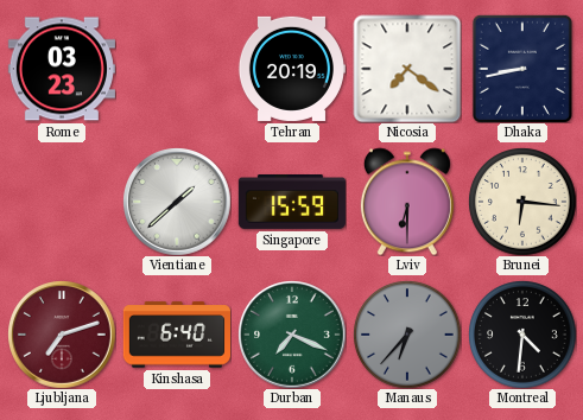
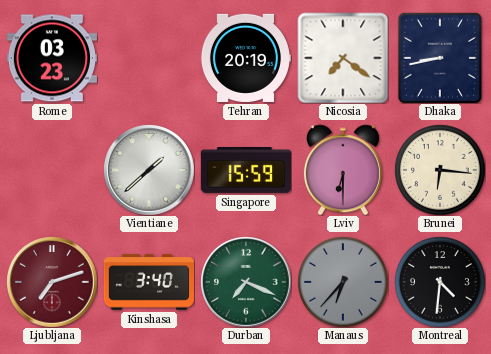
Kinshasa: 6:40 -> 3:40
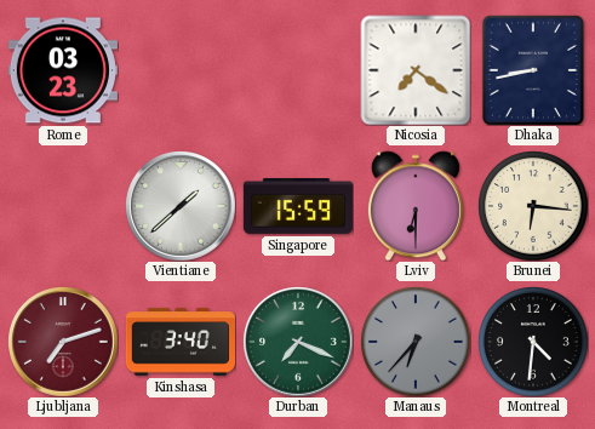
Tehran: 20:19 -> none
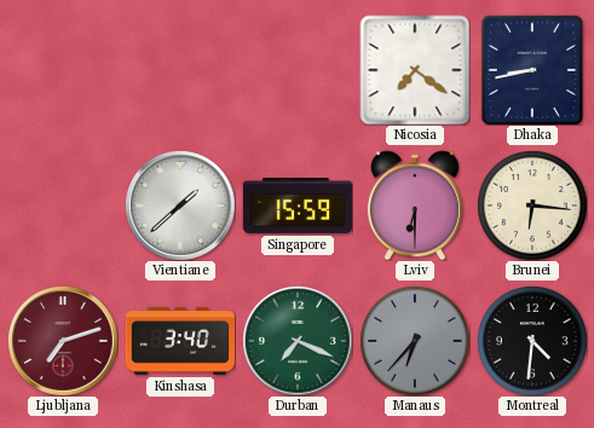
Rome: 03:23 -> none
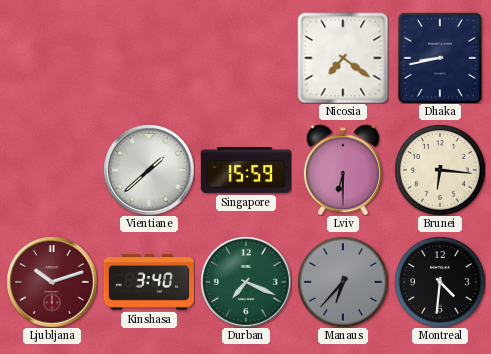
Ljubljana: 7:12 -> 10:12
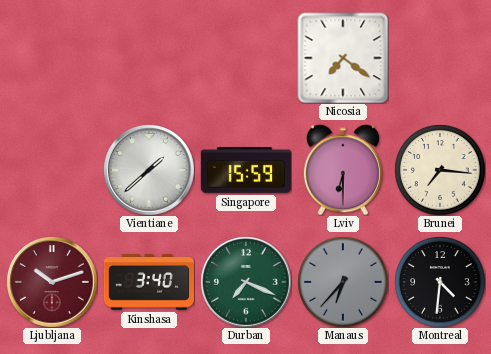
Dhaka: 8:43 -> none
Brunei: 6:16 -> 7:16
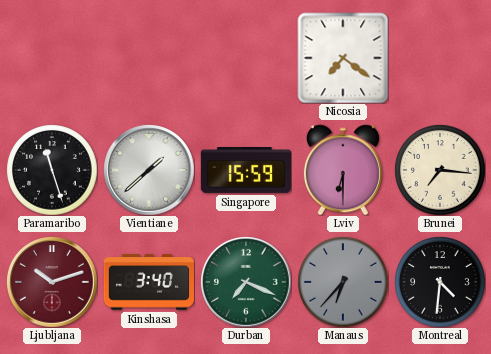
Paramaribo: none -> 11:27
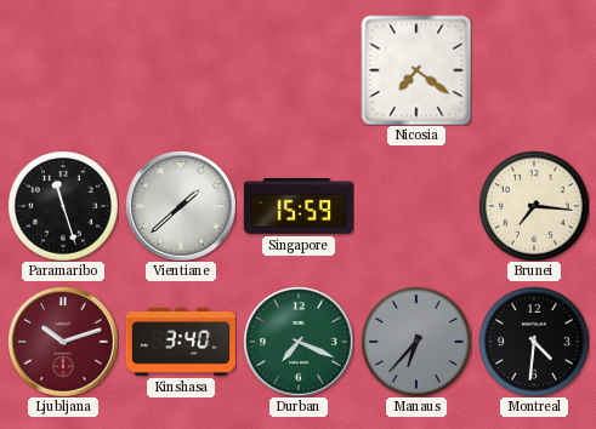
Lviv: 6:30 -> none
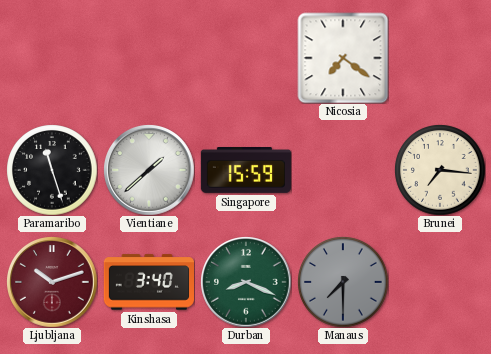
Durban: 7:19 -> 8:19
Manaus: 6:37 -> 7:30
Montreal: 4:31 -> none
